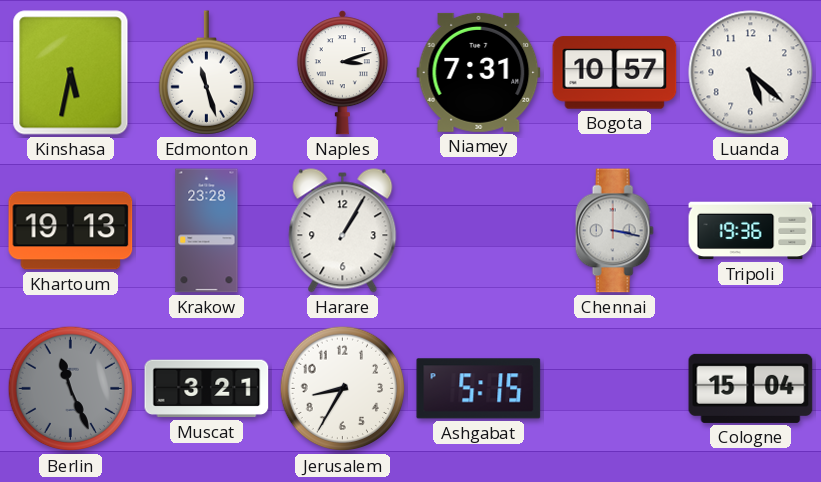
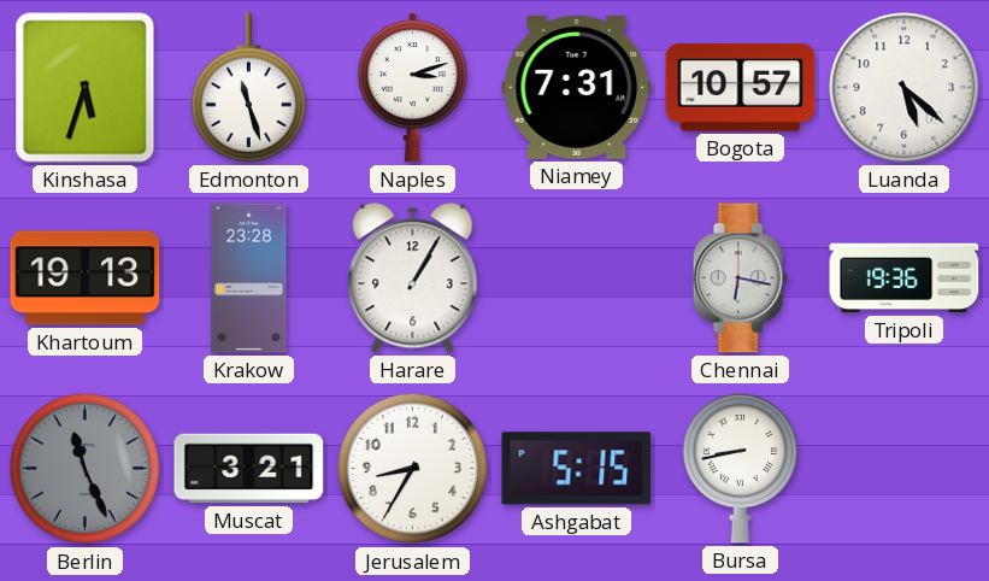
Kinshasa: 5:32 -> 5:33
Chennai: 3:17 -> 6:17
Bursa: none -> 8:43
Cologne: 15:04 -> none
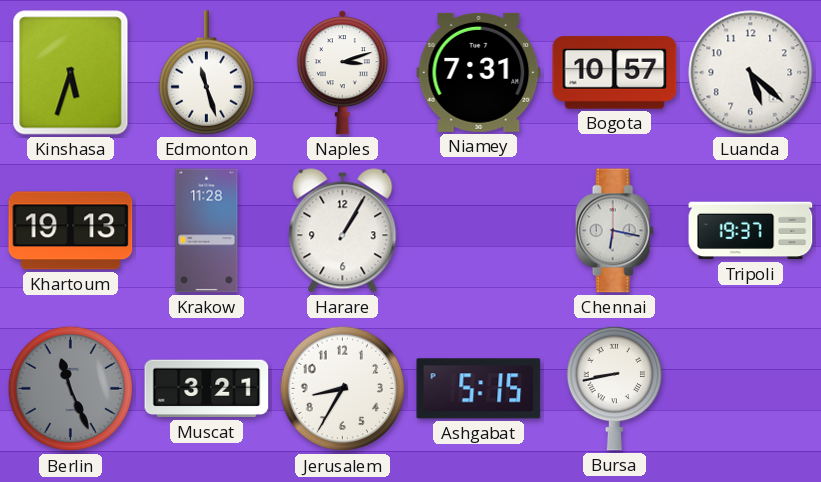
Krakow: 23:28 -> 11:28
Tripoli: 19:36 -> 19:37
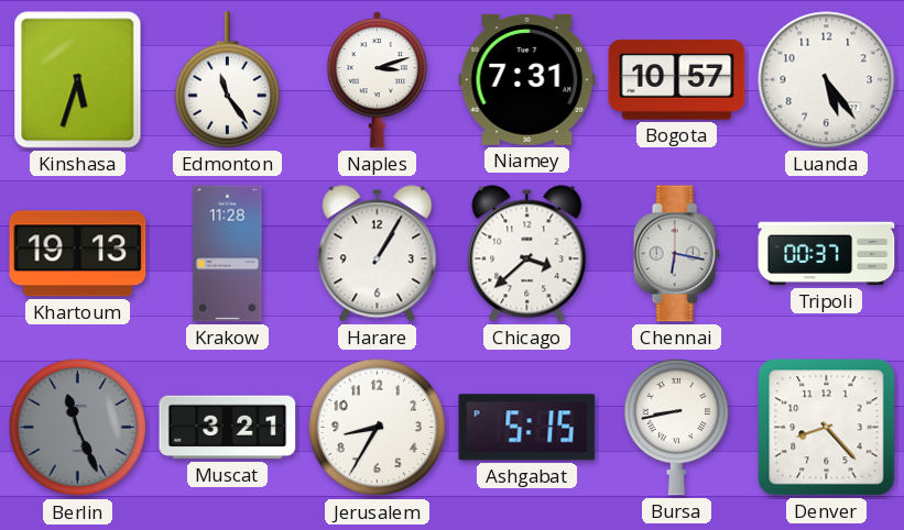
Edmonton: 11:27 -> 11:24
Luanda: 5:22 -> 5:24
Chicago: none -> 3:38
Tripoli: 19:37 -> 00:37
Denver: none -> 8:23
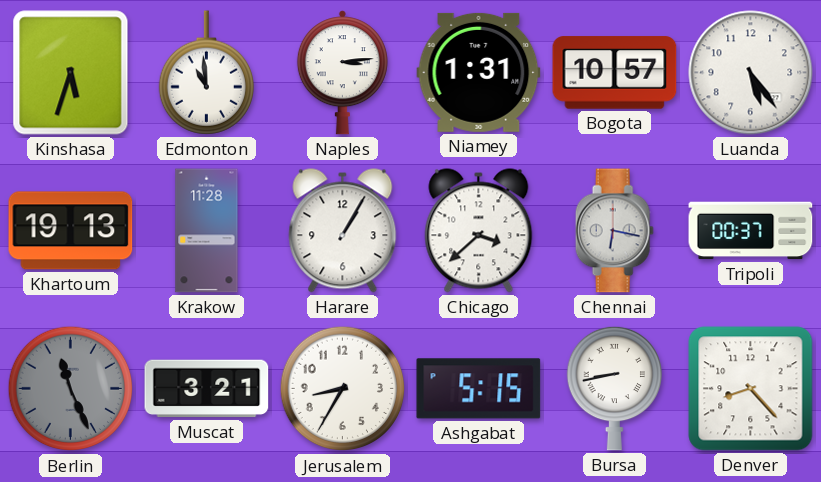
Edmonton: 11:24 -> 10:59
Naples: 3:12 -> 3:14
Niamey: 7:31 -> 1:31
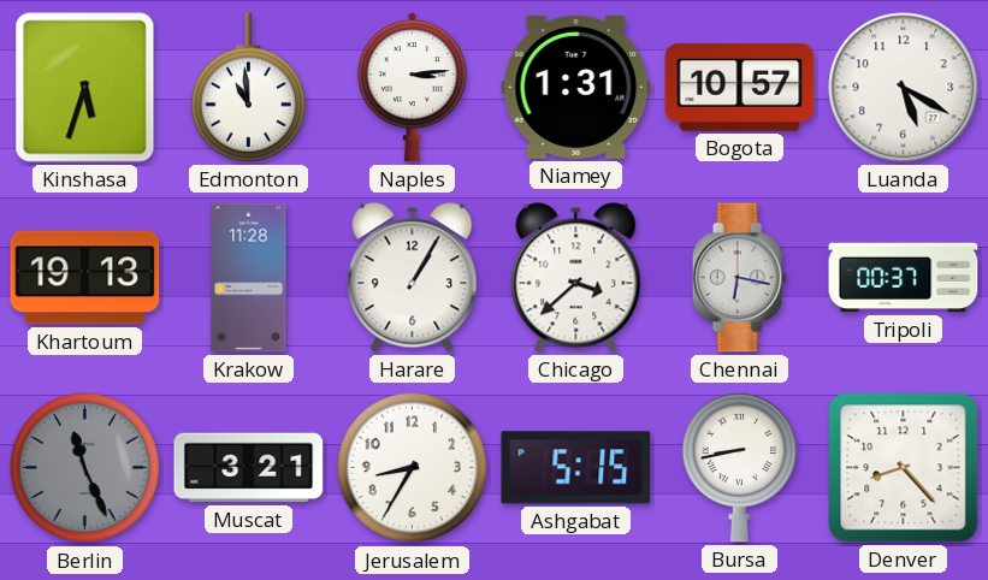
Luanda: 5:24 -> 5:20
